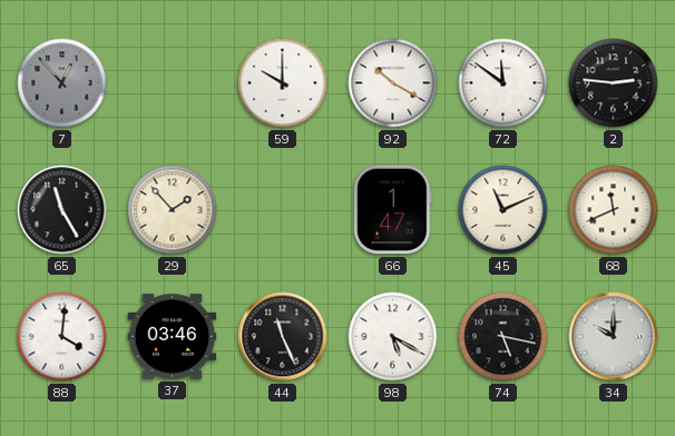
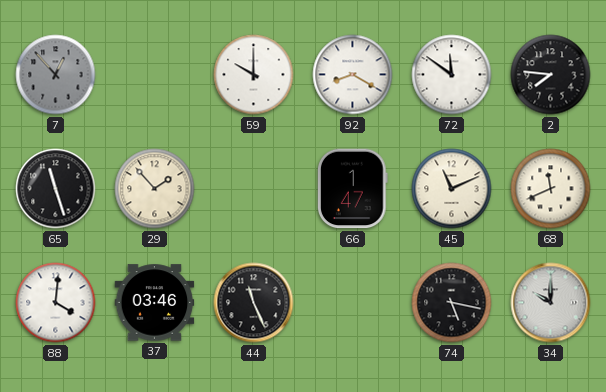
92: 10:20 -> 8:20
2: 2:46 -> 7:46
65: 11:25 -> 11:27
98: 5:20 -> none
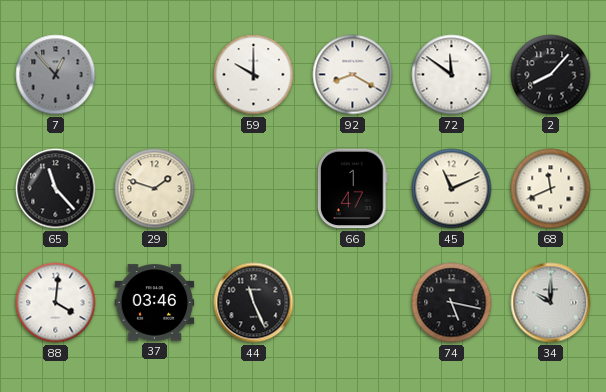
2: 7:46 -> 8:07
65: 11:27 -> 11:23
29: 1:53 -> 1:48
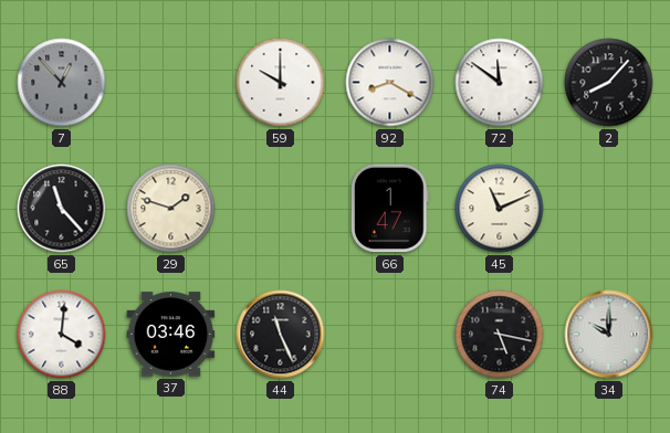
68: 11:41 -> none
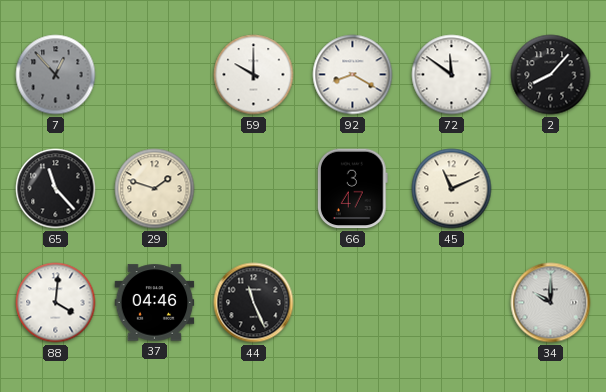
66: 1:47 -> 3:47
37: 03:46 -> 04:46
74: 5:17 -> none
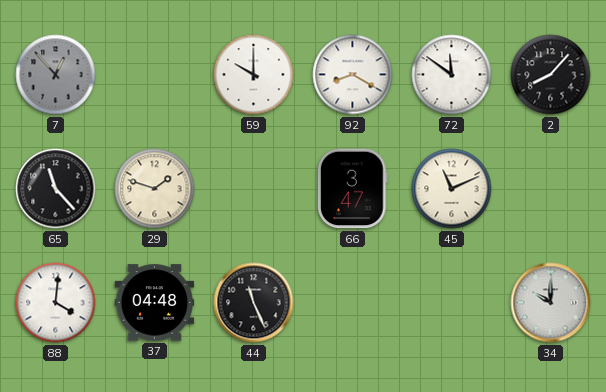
37: 04:46 -> 04:48
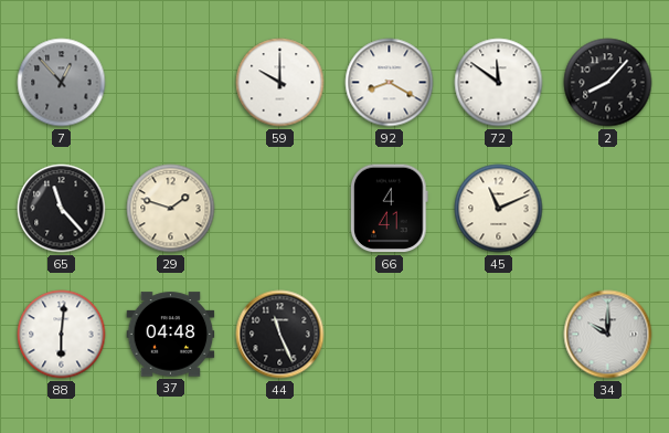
66: 3:47 -> 4:41
88: 4:01 -> 6:01
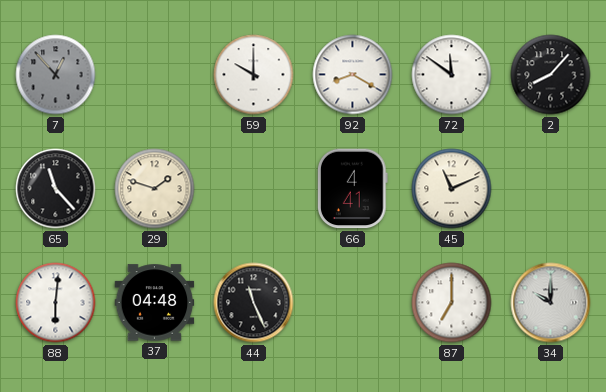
87: none -> 7:00
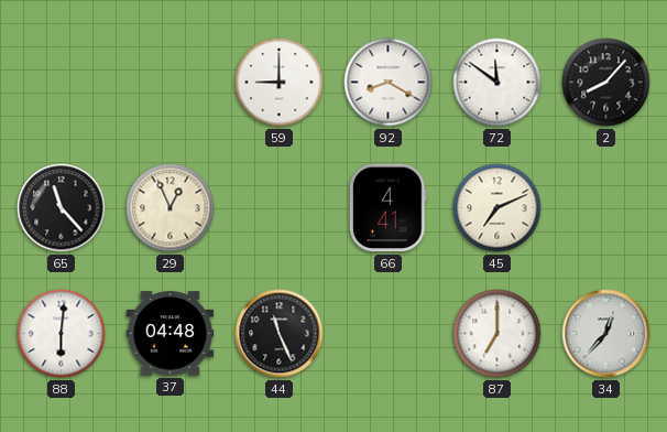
7: 12:53 -> none
59: 10:00 -> 9:00
29: 1:48 -> 12:56
45: 11:11 -> 7:11
34: 10:00 -> 12:37
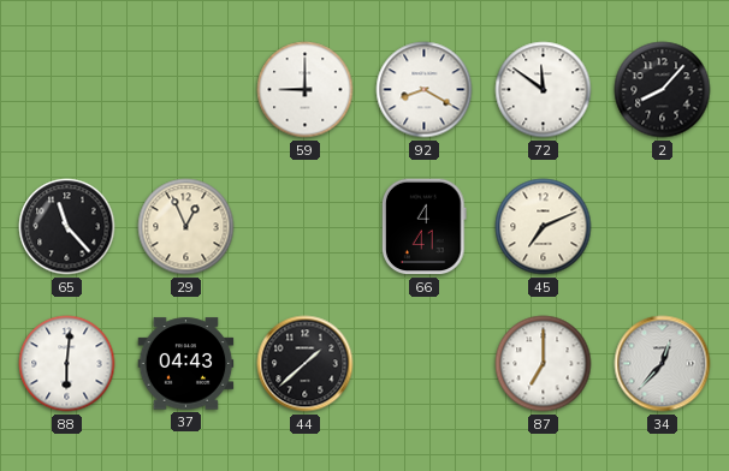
37: 04:48 -> 04:43
44: 11:26 -> 1:38
